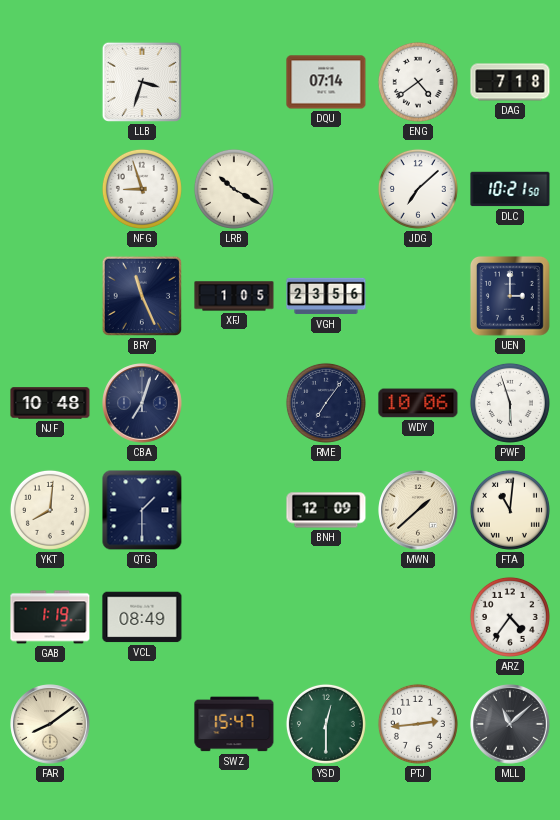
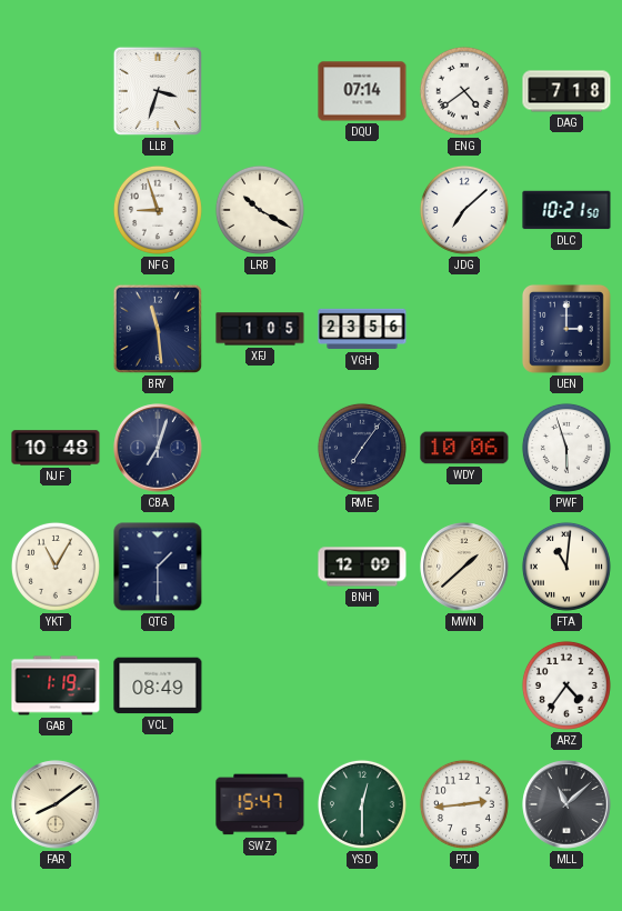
BRY: 11:26 -> 11:29
YKT: 8:01 -> 11:05
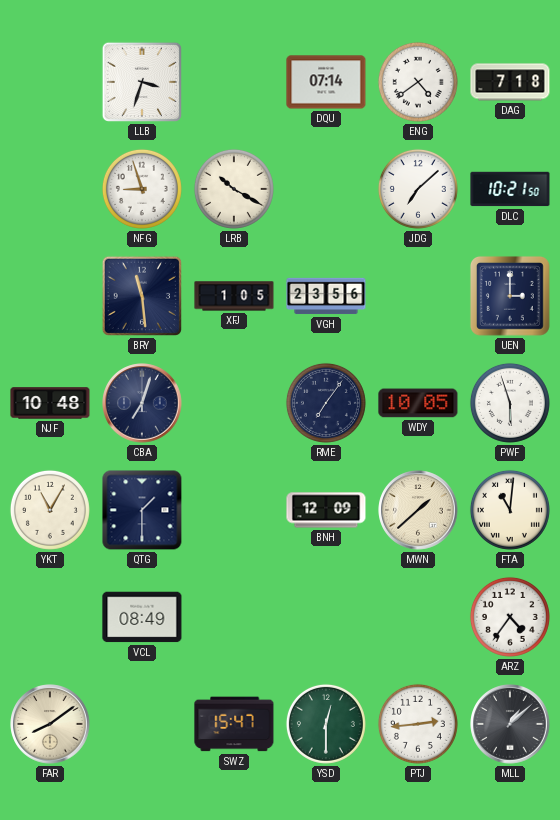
WDY: 10:06 -> 10:05
GAB: 1:19 -> none
MLL: 11:08 -> 1:08
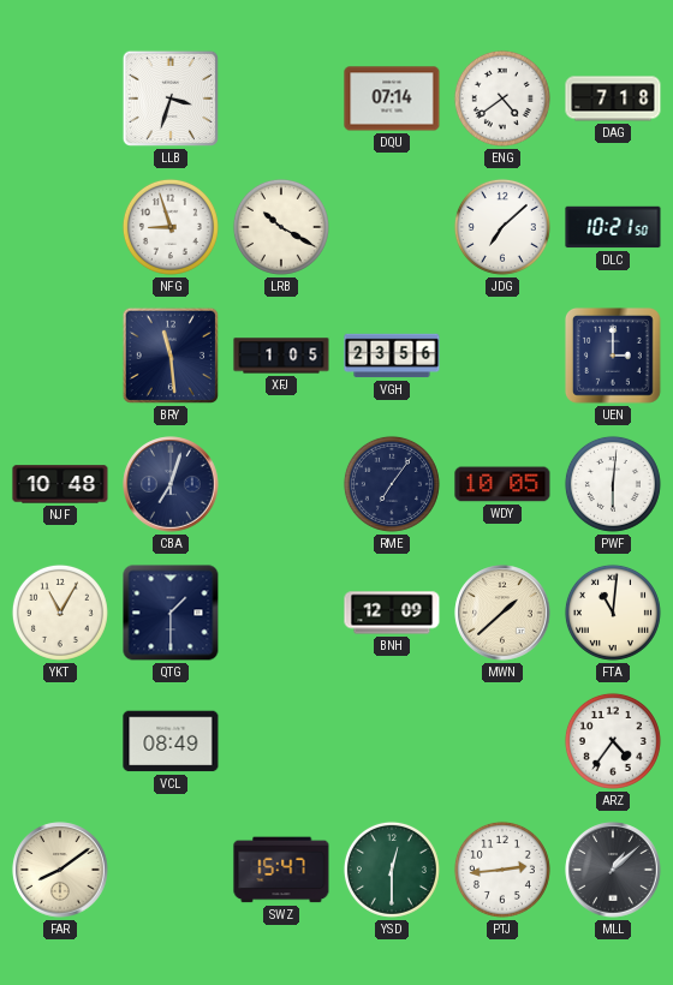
PWF: 5:57 -> 6:01
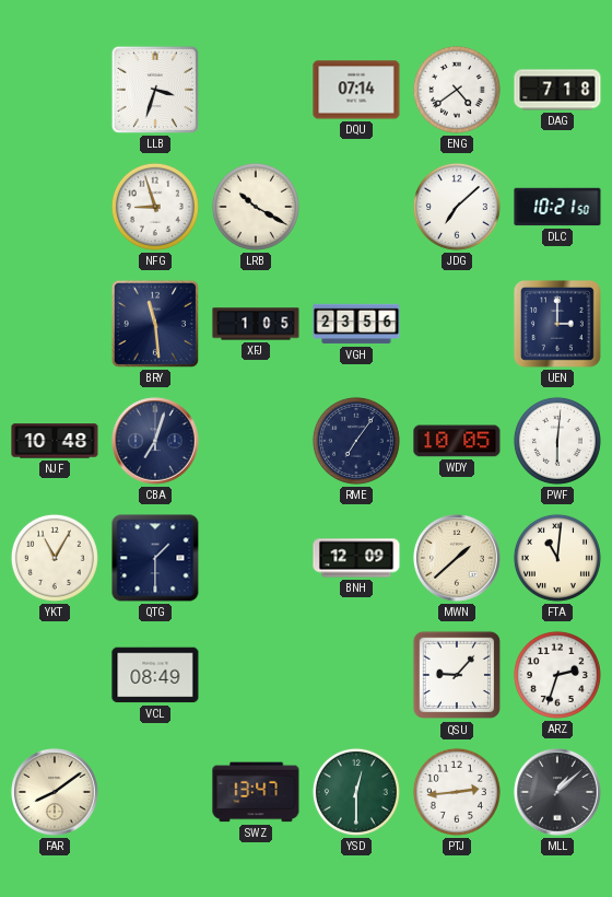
QSU: none -> 9:07
ARZ: 4:36 -> 2:33
SWZ: 15:47 -> 13:47
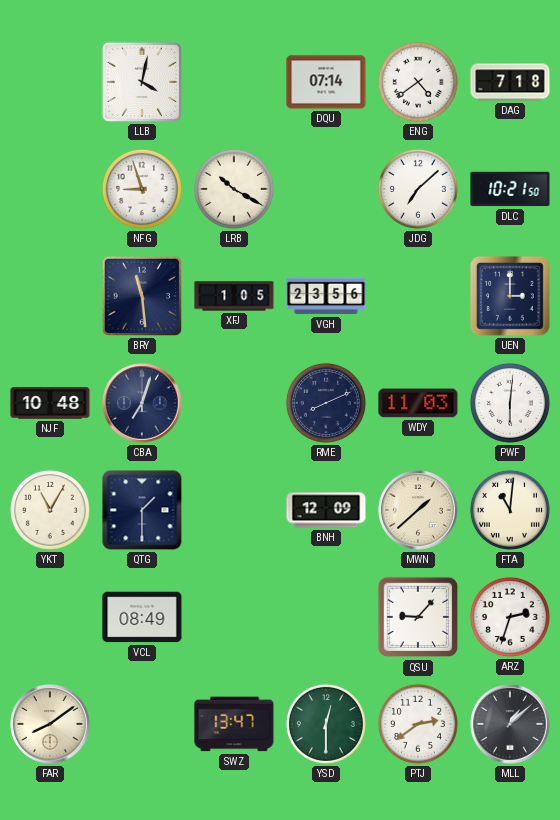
LLB: 3:33 -> 4:02
RME: 7:06 -> 8:11
WDY: 10:05 -> 11:03
PTJ: 2:44 -> 2:39
